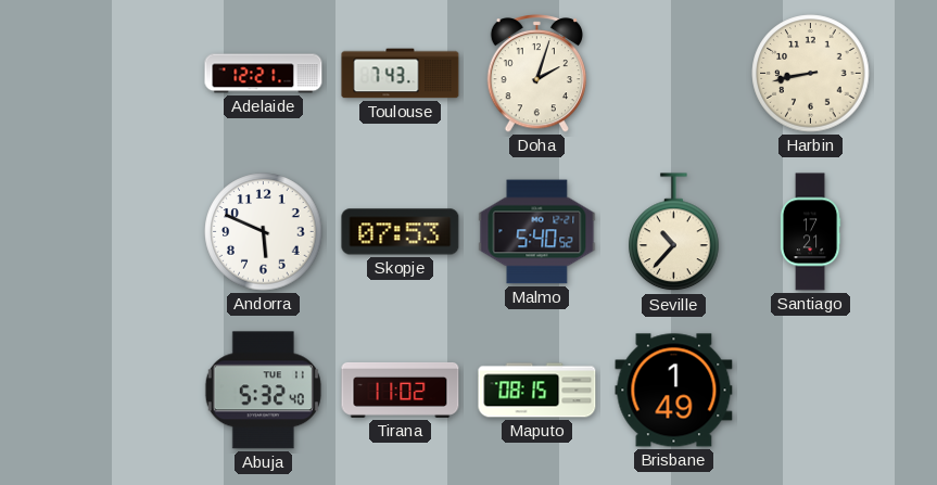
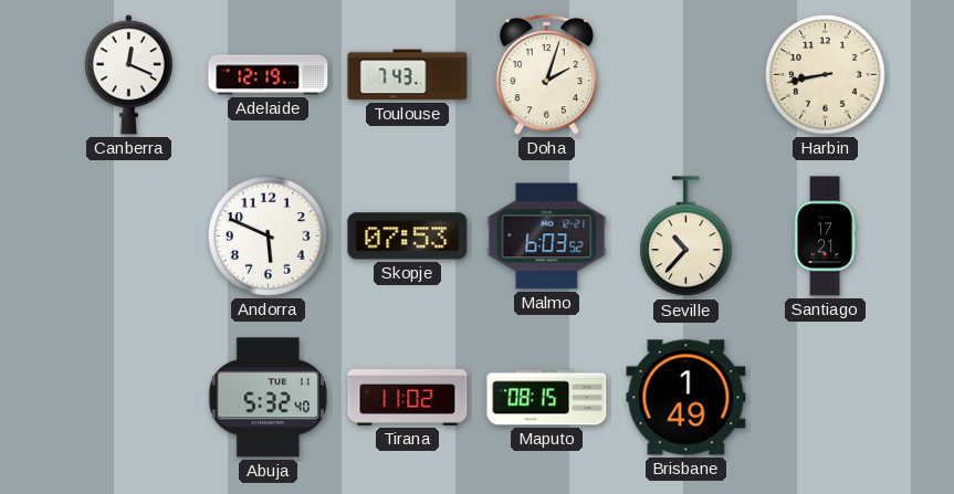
Canberra: none -> 12:19
Adelaide: 12:21 -> 12:19
Malmo: 5:40 -> 6:03
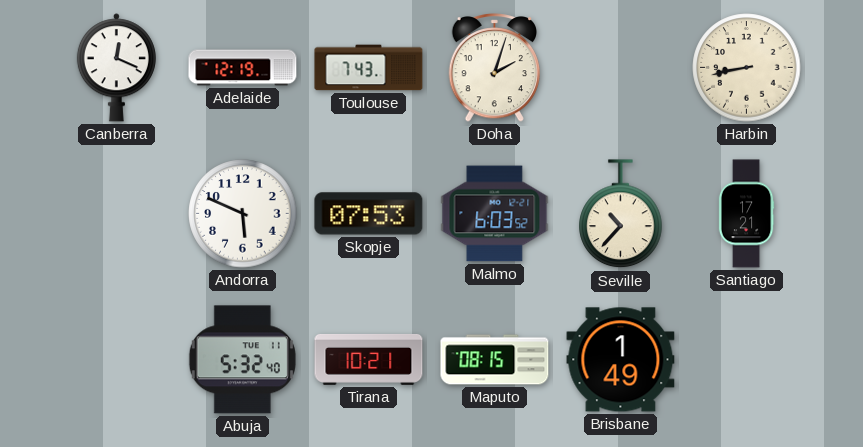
Tirana: 11:02 -> 10:21
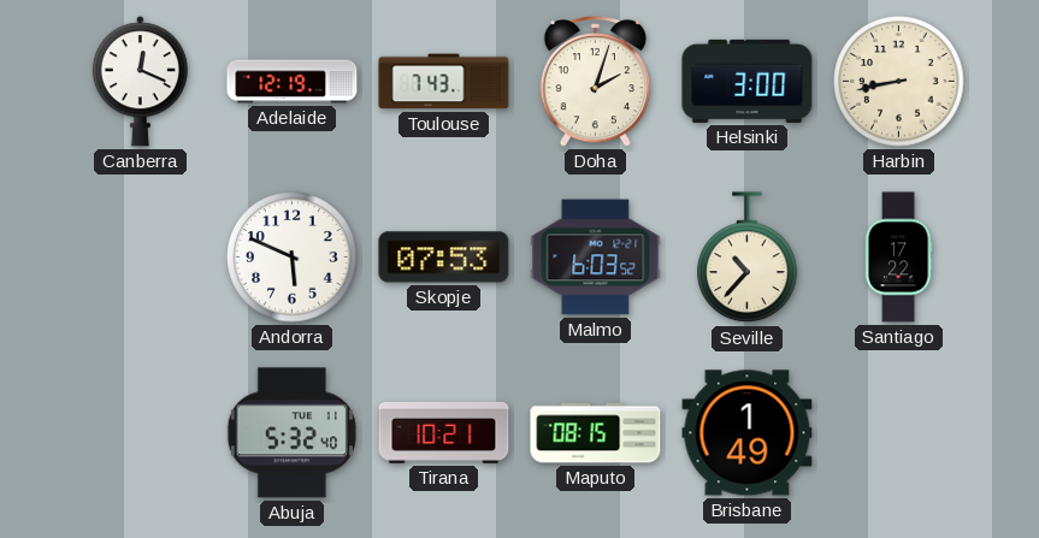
Helsinki: none -> 3:00
Santiago: 17:21 -> 17:22
